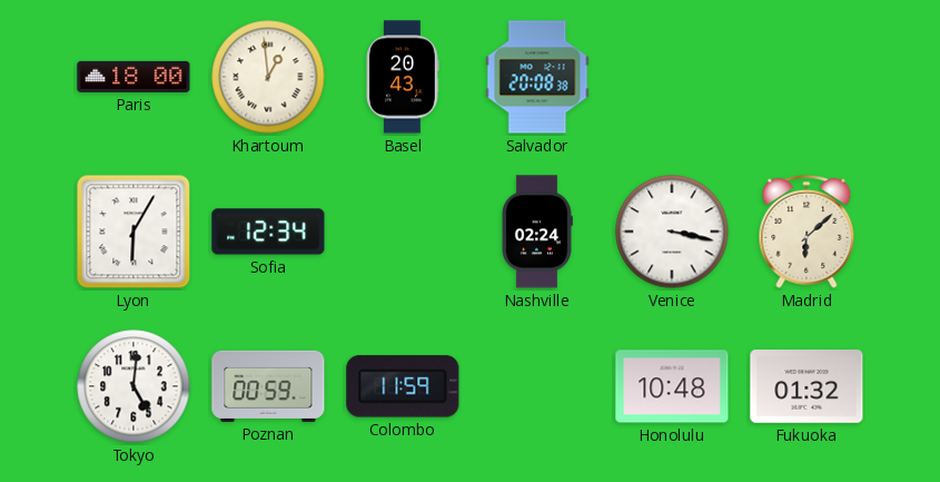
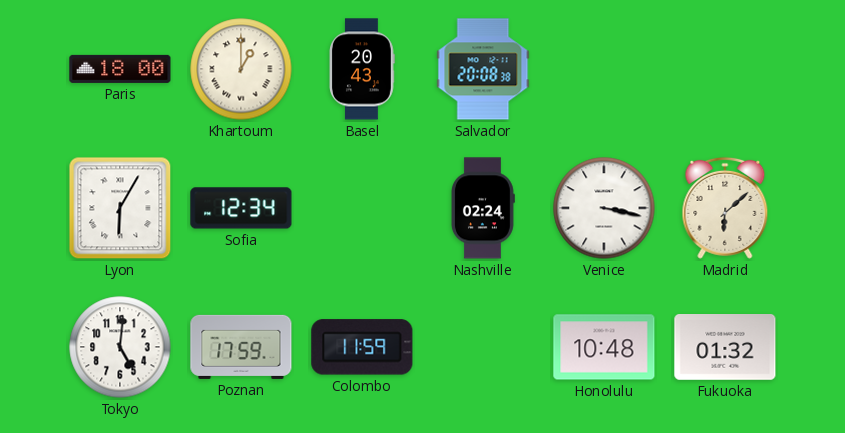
Khartoum: 12:59 -> 1:00
Poznan: 00:59 -> 17:59
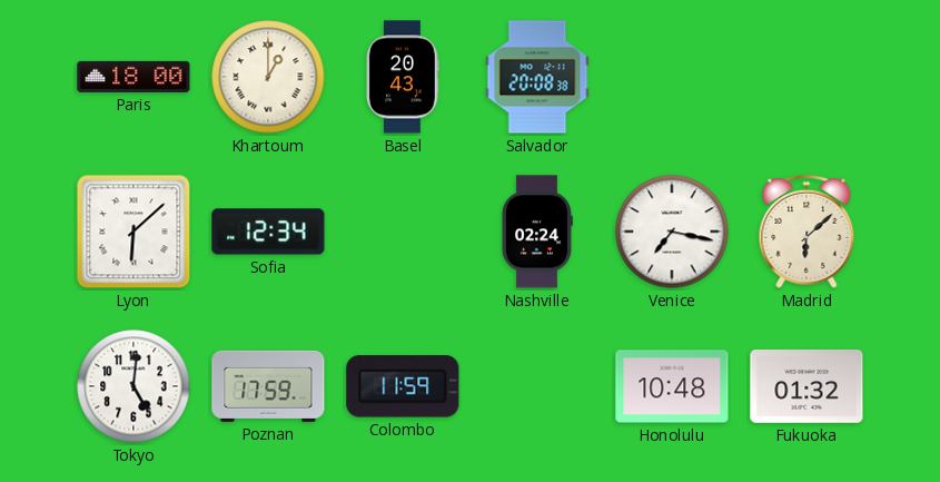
Lyon: 6:05 -> 6:08
Venice: 3:17 -> 7:17
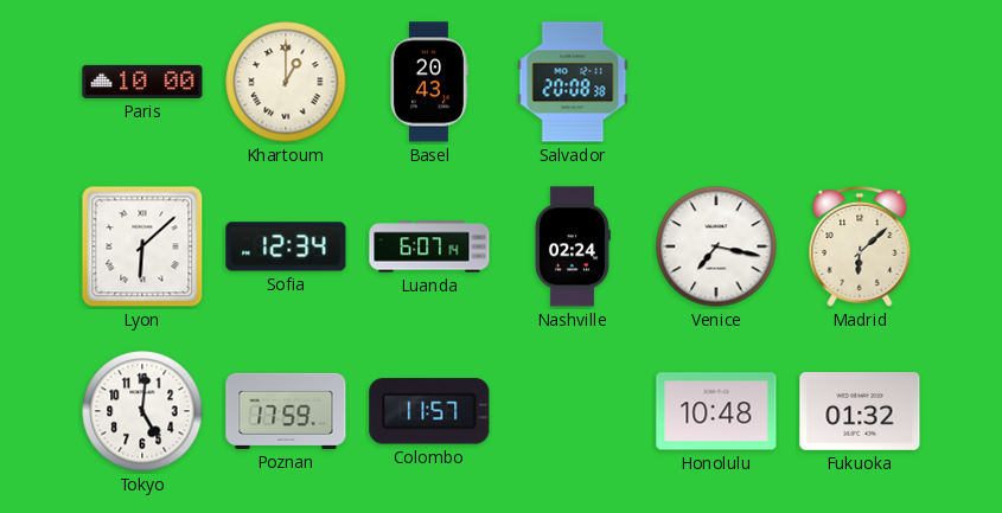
Paris: 18:00 -> 10:00
Luanda: none -> 6:07
Colombo: 11:59 -> 11:57
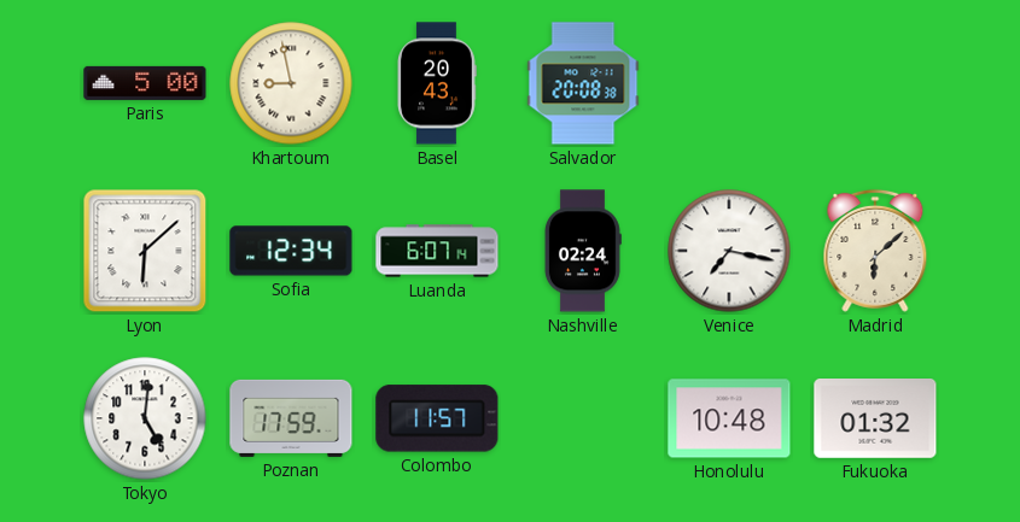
Paris: 10:00 -> 5:00
Khartoum: 1:00 -> 8:58
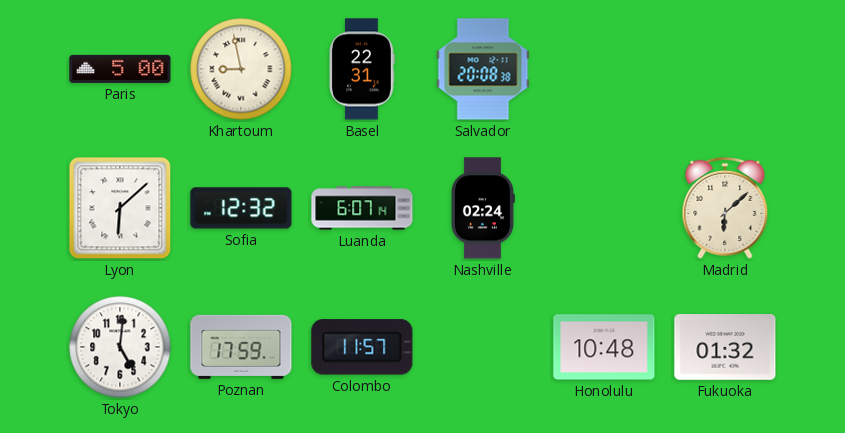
Basel: 20:43 -> 22:31
Sofia: 12:34 -> 12:32
Venice: 7:17 -> none
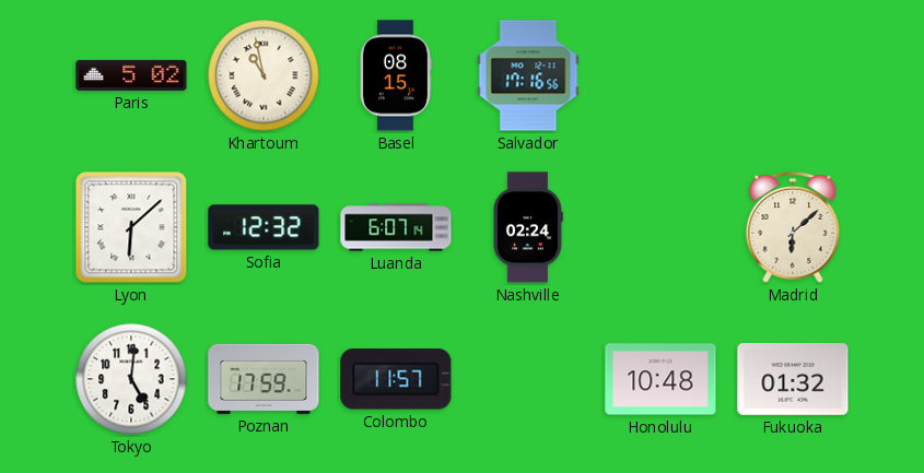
Paris: 5:00 -> 5:02
Khartoum: 8:58 -> 10:58
Basel: 22:31 -> 08:15
Salvador: 20:08 -> 17:16
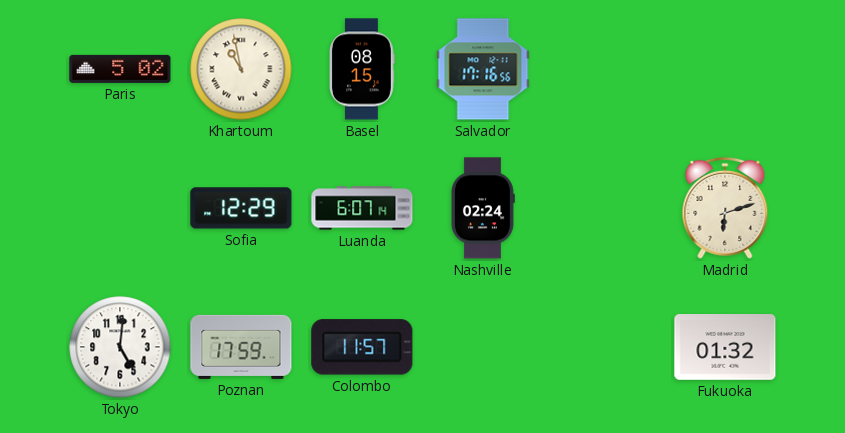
Lyon: 6:08 -> none
Sofia: 12:32 -> 12:29
Madrid: 6:08 -> 6:12
Honolulu: 10:48 -> none
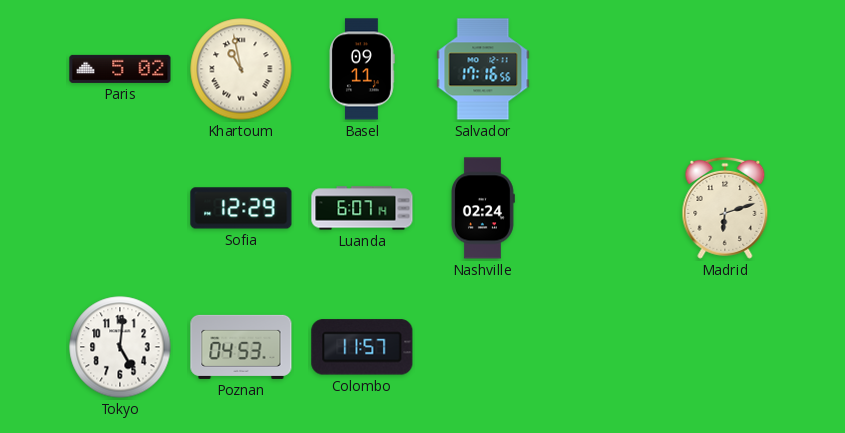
Basel: 08:15 -> 09:11
Poznan: 17:59 -> 04:53
Fukuoka: 01:32 -> none
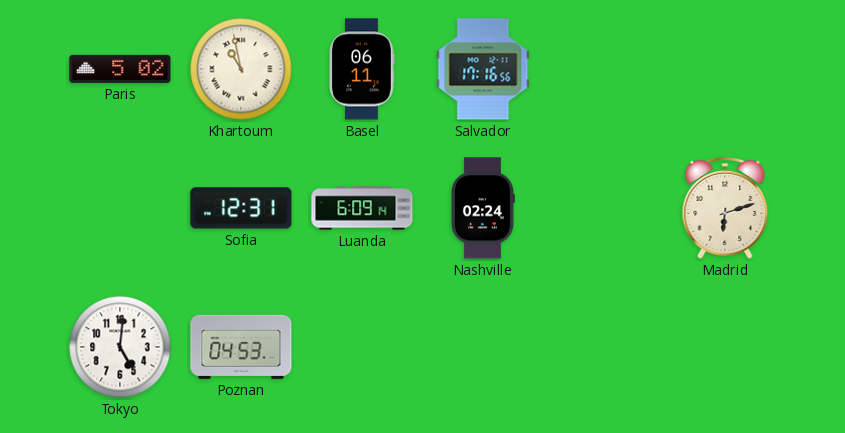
Basel: 09:11 -> 06:11
Sofia: 12:29 -> 12:31
Luanda: 6:07 -> 6:09
Colombo: 11:57 -> none
